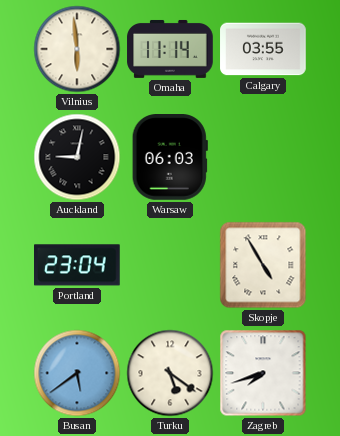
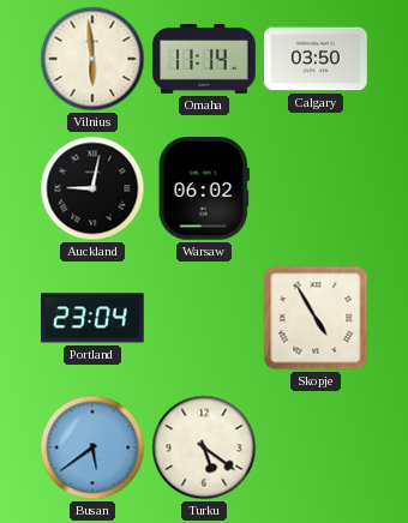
Calgary: 03:55 -> 03:50
Warsaw: 06:03 -> 06:02
Zagreb: 7:42 -> none
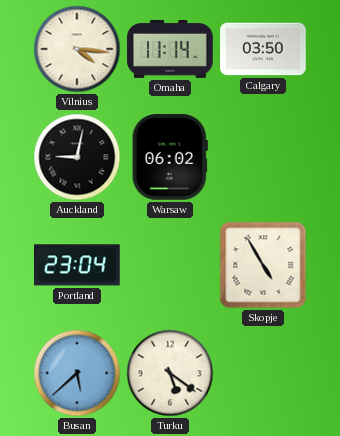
Vilnius: 5:59 -> 4:16
Busan: 5:39 -> 5:38
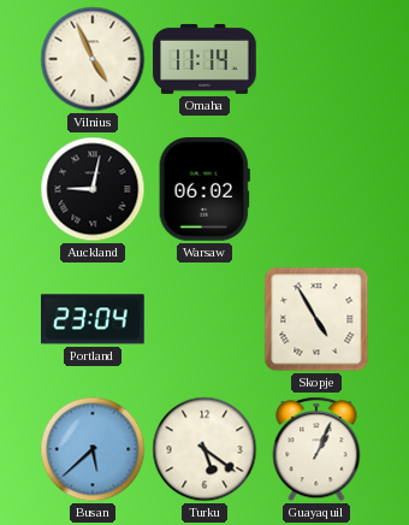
Vilnius: 4:16 -> 4:56
Calgary: 03:50 -> none
Guayaquil: none -> 1:04
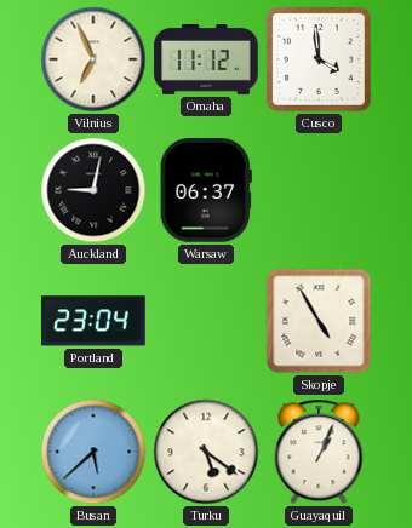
Vilnius: 4:56 -> 6:56
Omaha: 11:14 -> 11:12
Cusco: none -> 3:59
Warsaw: 06:02 -> 06:37
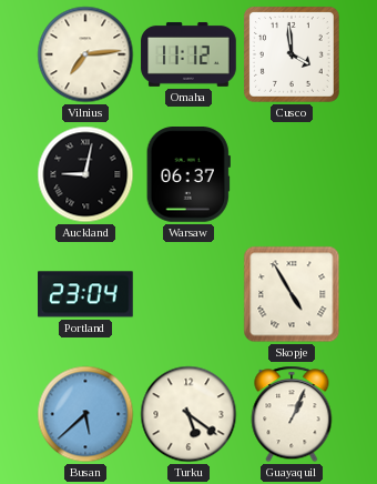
Vilnius: 6:56 -> 7:14
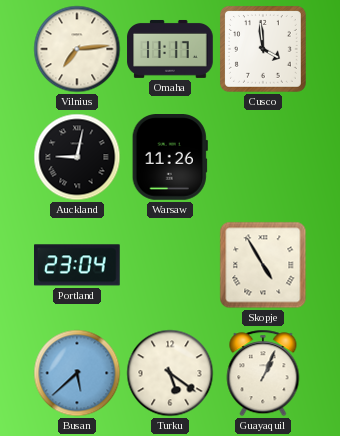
Omaha: 11:12 -> 11:17
Warsaw: 06:37 -> 11:26
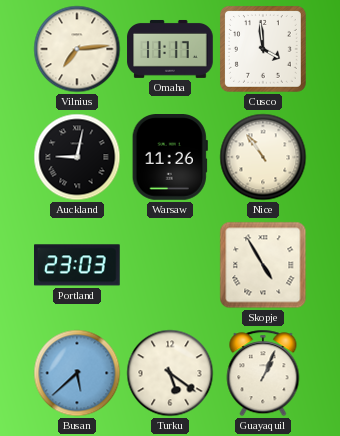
Nice: none -> 10:54
Portland: 23:04 -> 23:03
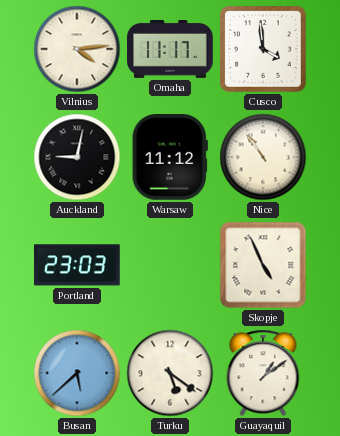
Vilnius: 7:14 -> 4:14
Warsaw: 11:26 -> 11:12
Skopje: 4:55 -> 4:56
Guayaquil: 1:04 -> 1:09
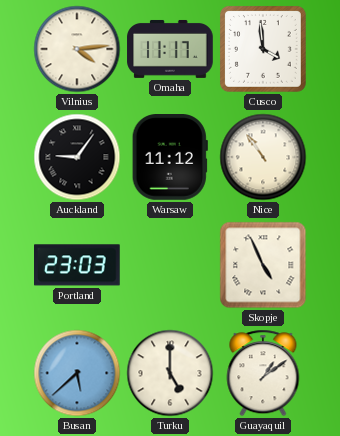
Auckland: 9:02 -> 9:06
Turku: 5:21 -> 5:00
